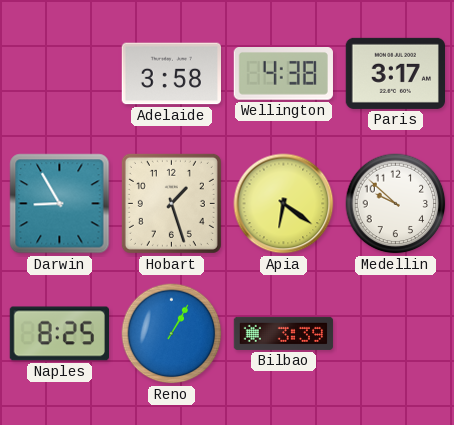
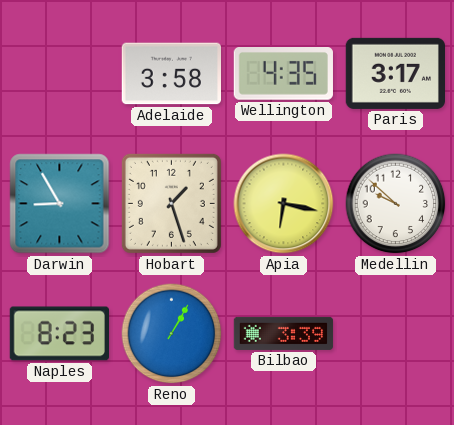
Wellington: 4:38 -> 4:35
Apia: 6:21 -> 6:17
Naples: 8:25 -> 8:23
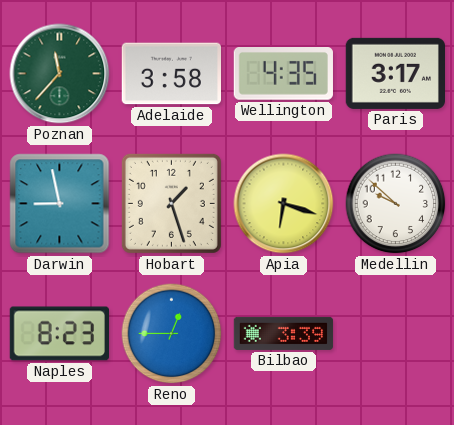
Poznan: none -> 11:37
Darwin: 8:55 -> 8:58
Apia: 6:17 -> 6:18
Reno: 1:05 -> 12:45
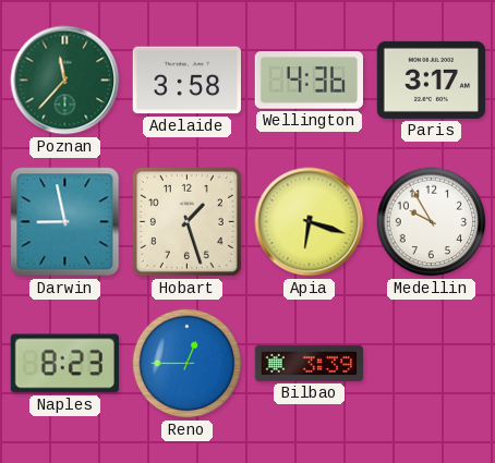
Wellington: 4:35 -> 4:36
Medellin: 9:52 -> 9:55
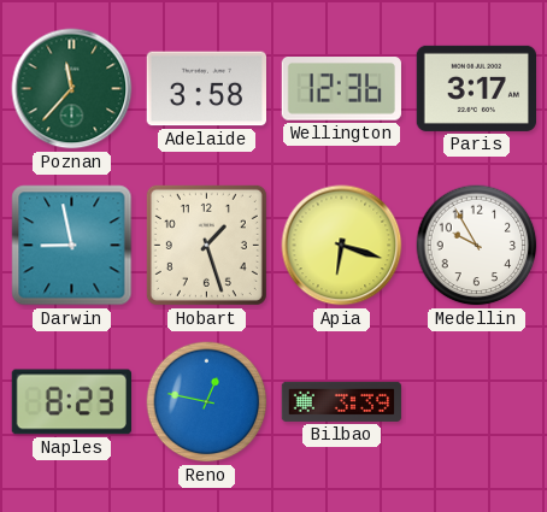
Wellington: 4:36 -> 12:36
Reno: 12:45 -> 12:47
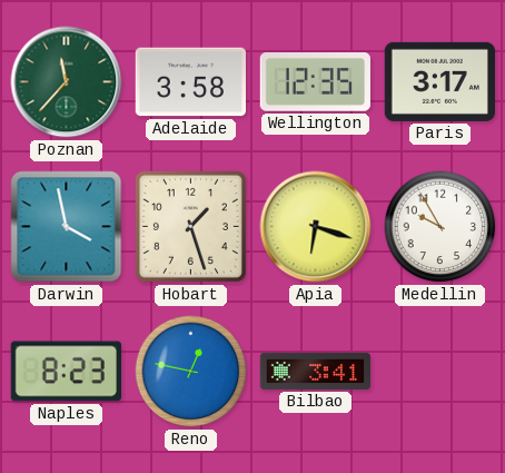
Wellington: 12:36 -> 12:35
Darwin: 8:58 -> 3:58
Bilbao: 3:39 -> 3:41
